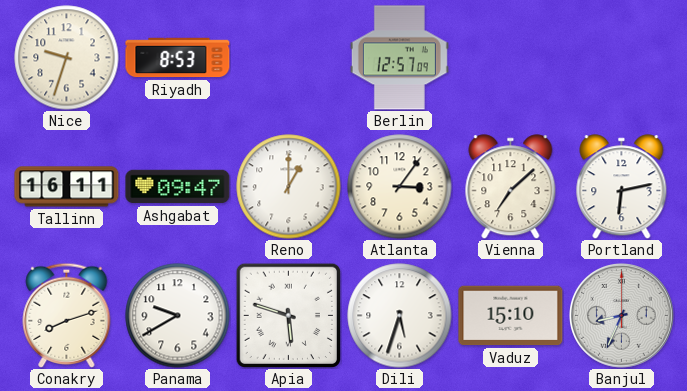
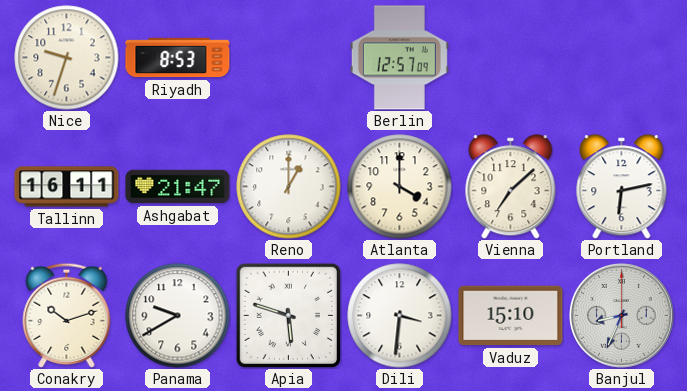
Ashgabat: 09:47 -> 21:47
Atlanta: 3:06 -> 4:00
Conakry: 8:12 -> 10:12
Dili: 5:33 -> 3:31
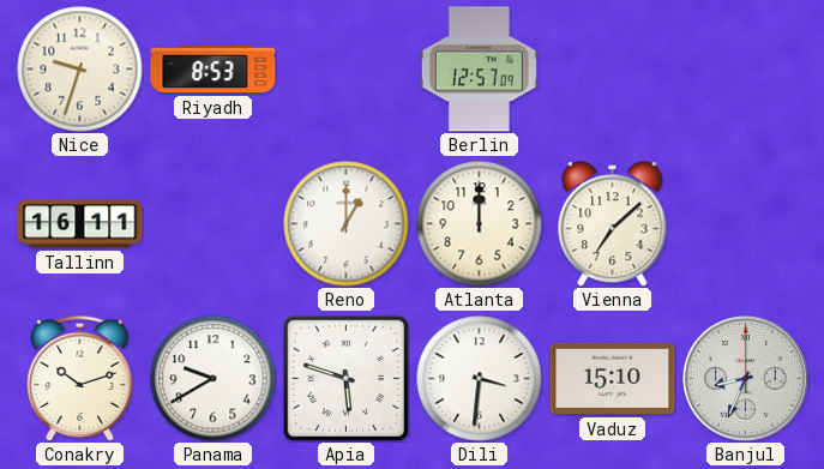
Ashgabat: 21:47 -> none
Atlanta: 4:00 -> 12:00
Portland: 6:13 -> none
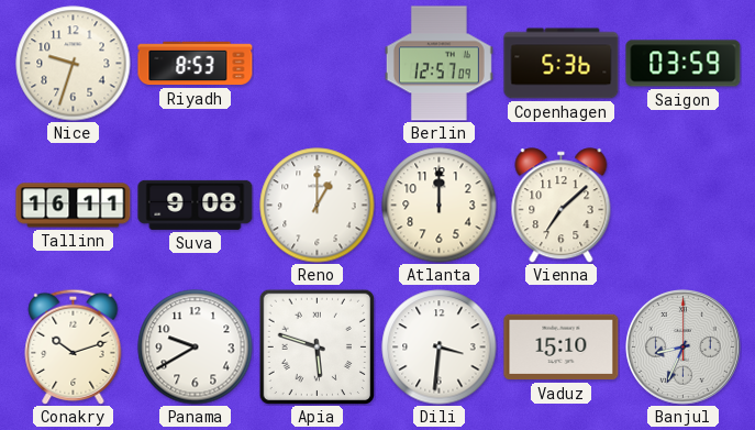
Copenhagen: none -> 5:36
Saigon: none -> 03:59
Suva: none -> 9:08
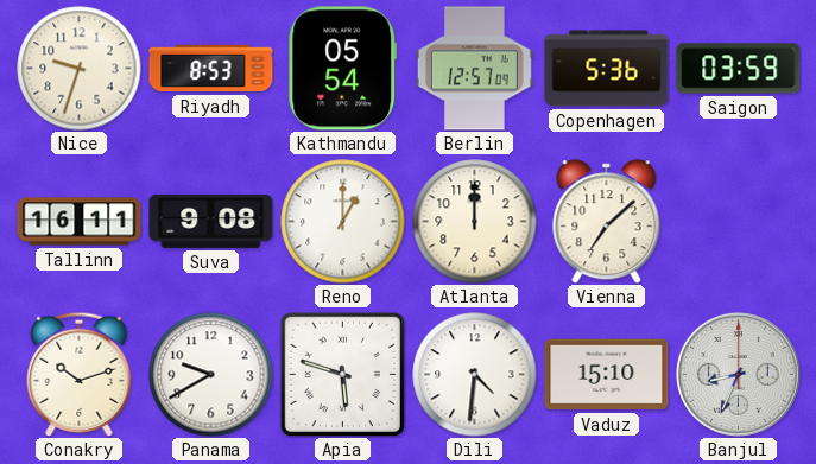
Kathmandu: none -> 05:54
Dili: 3:31 -> 4:31
